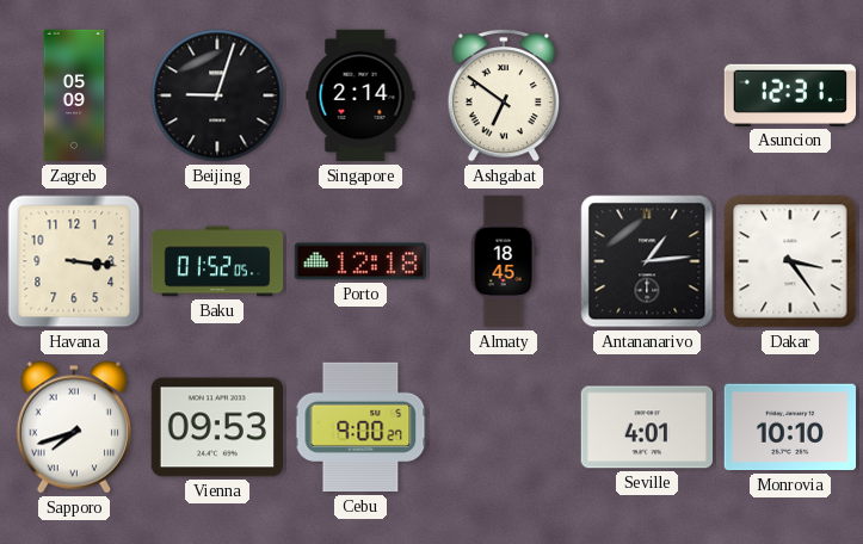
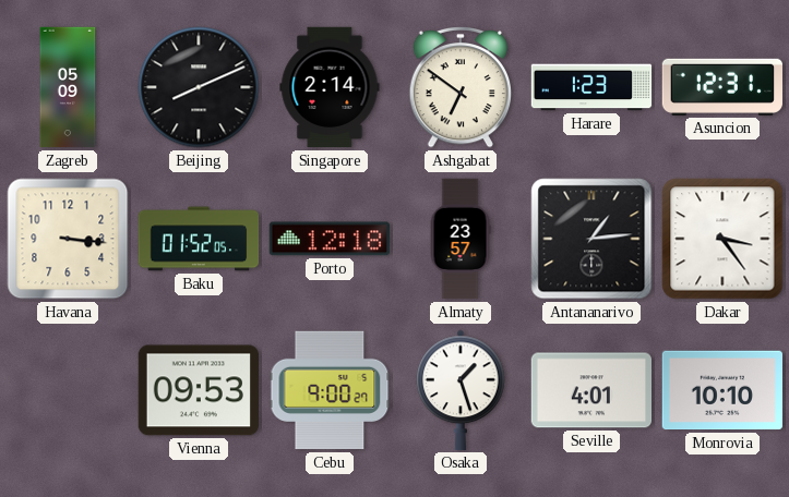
Beijing: 9:03 -> 8:11
Harare: none -> 1:23
Almaty: 18:45 -> 23:57
Sapporo: 7:42 -> none
Osaka: none -> 1:27
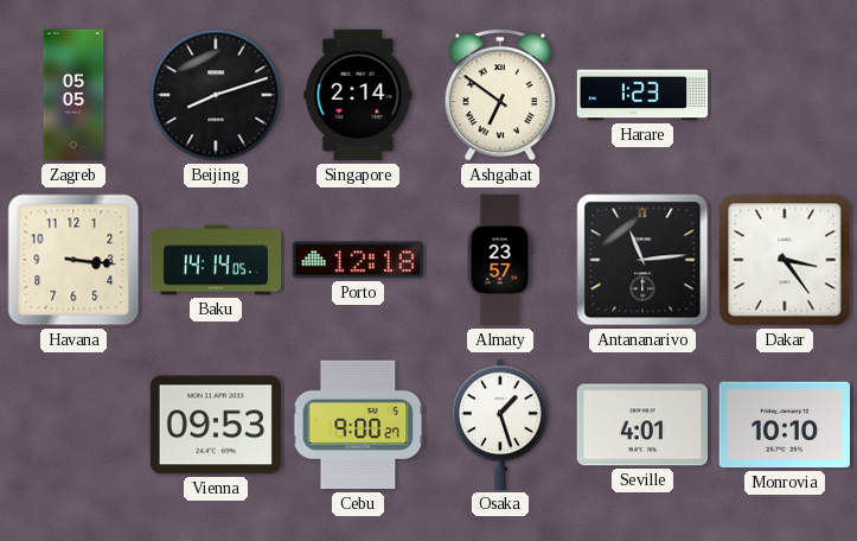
Zagreb: 05:09 -> 05:05
Beijing: 8:11 -> 8:12
Asuncion: 12:31 -> none
Baku: 01:52 -> 14:14
Antananarivo: 1:14 -> 11:14
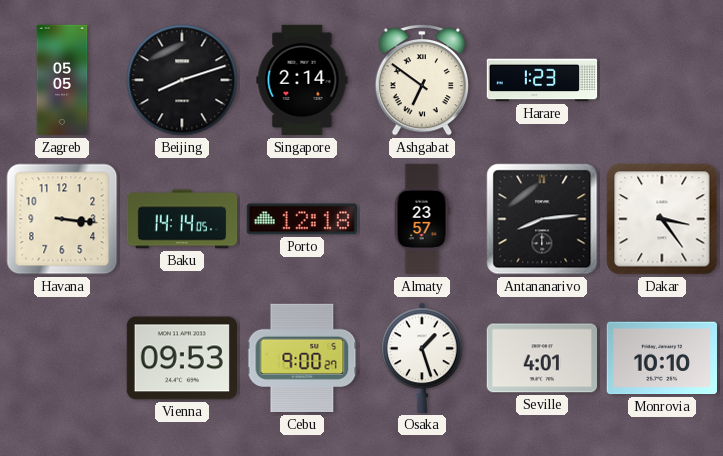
Antananarivo: 11:14 -> 8:14
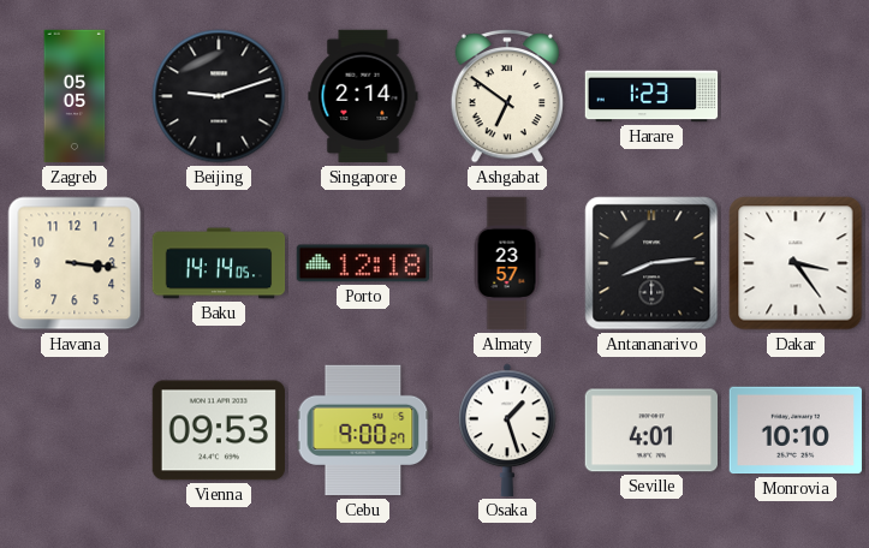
Beijing: 8:12 -> 9:12
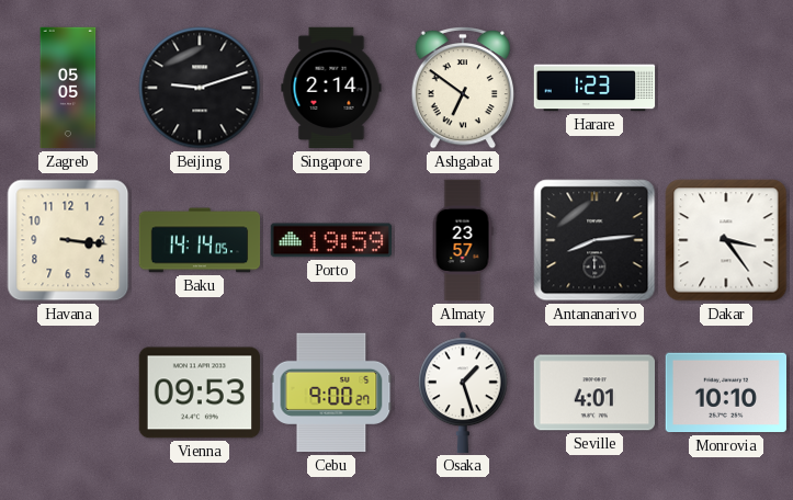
Porto: 12:18 -> 19:59
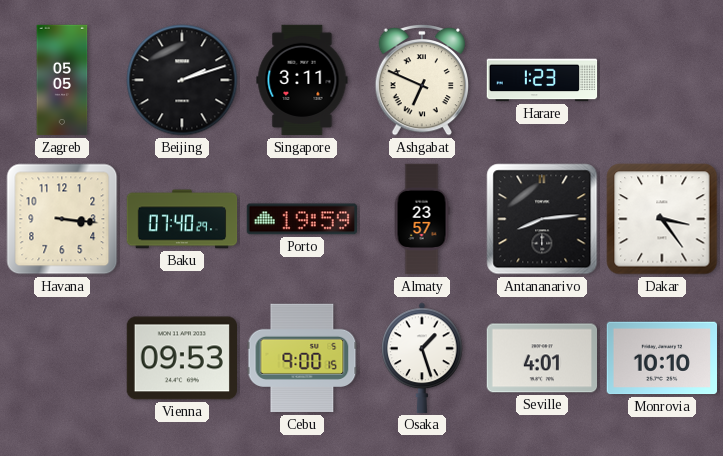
Beijing: 9:12 -> 2:12
Singapore: 2:14 -> 3:11
Ashgabat: 6:51 -> 6:49
Baku: 14:14 -> 07:40
Cebu: 9:00:27 -> 9:00:15
